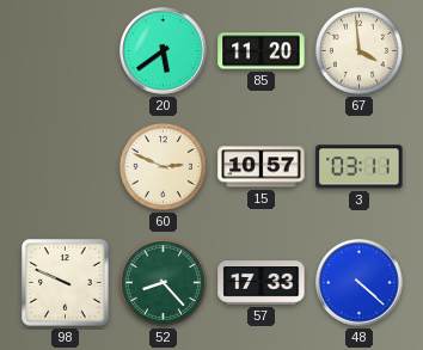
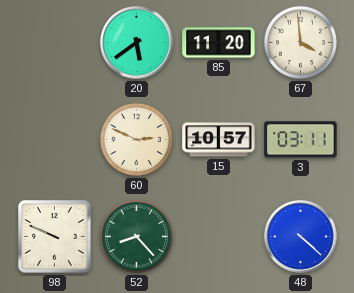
57: 17:33 -> none
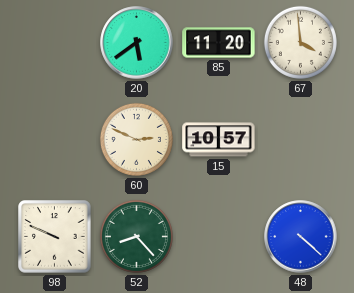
3: 03:11 -> none
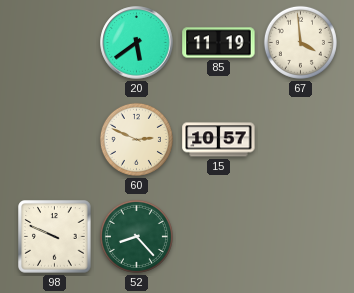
85: 11:20 -> 11:19
48: 4:22 -> none
